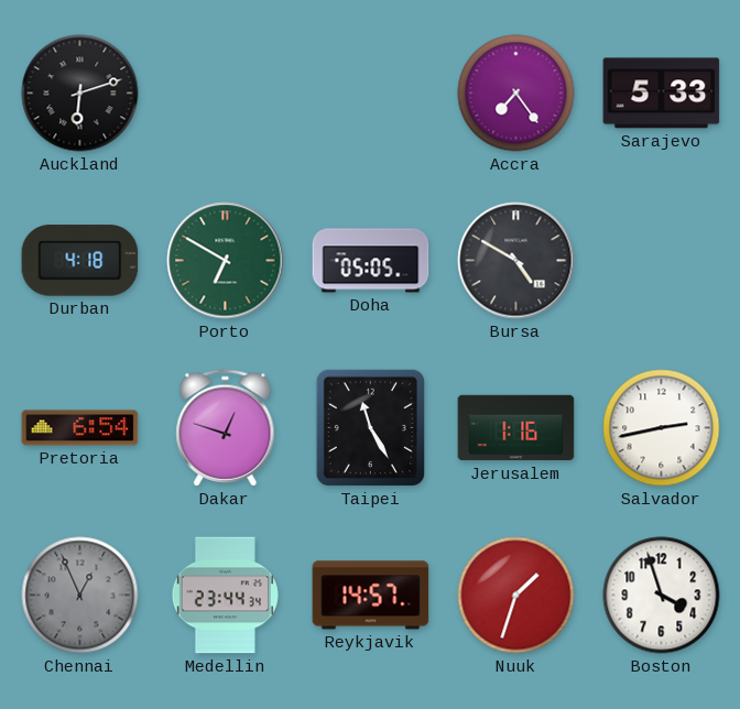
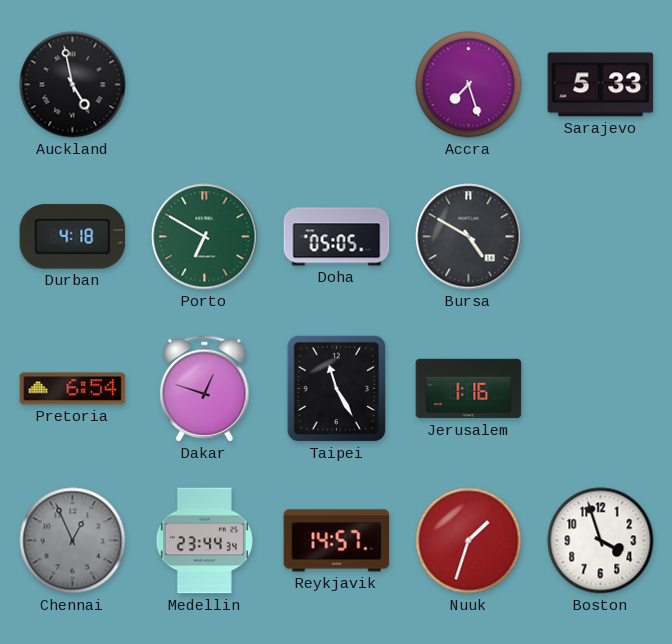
Auckland: 6:12 -> 4:58
Accra: 7:24 -> 7:27
Salvador: 2:43 -> none
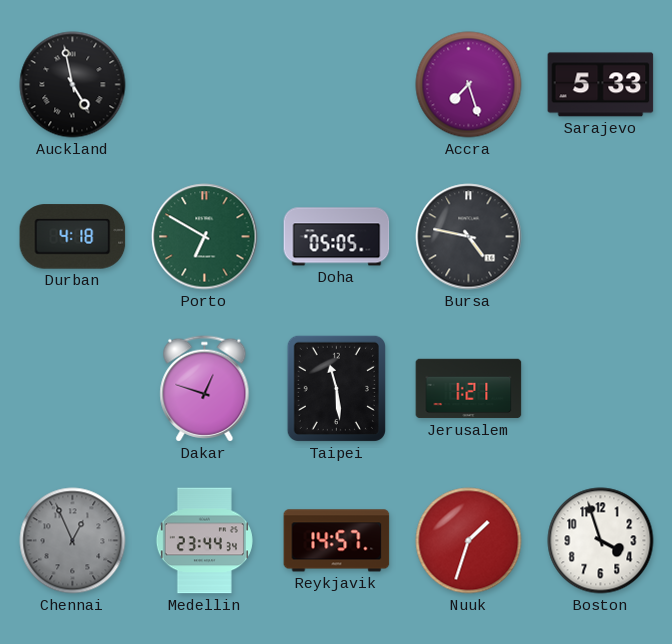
Bursa: 4:50 -> 4:47
Pretoria: 6:54 -> none
Taipei: 11:25 -> 11:29
Jerusalem: 1:16 -> 1:21
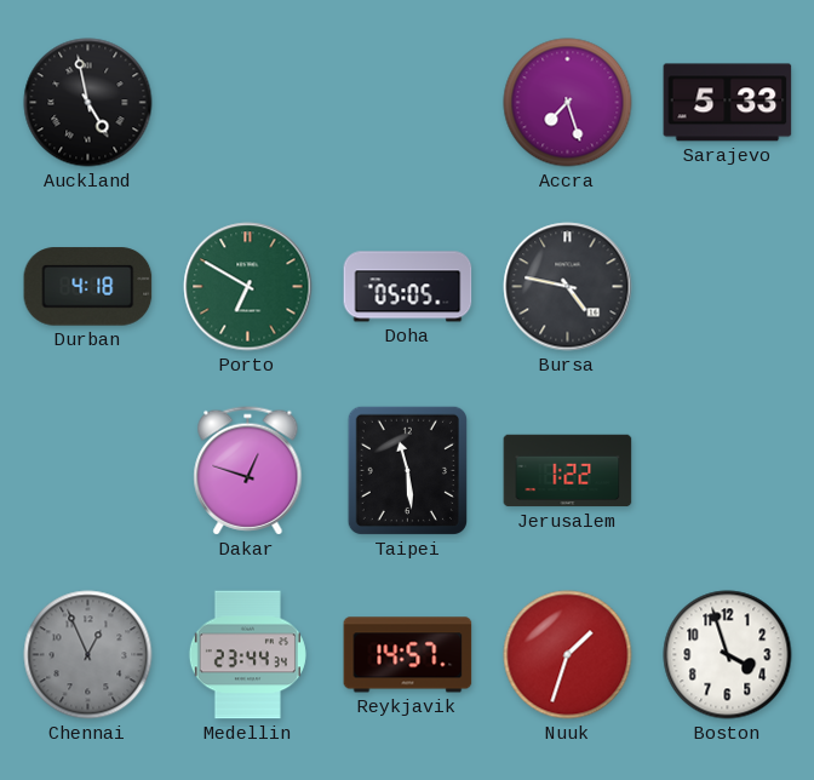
Jerusalem: 1:21 -> 1:22
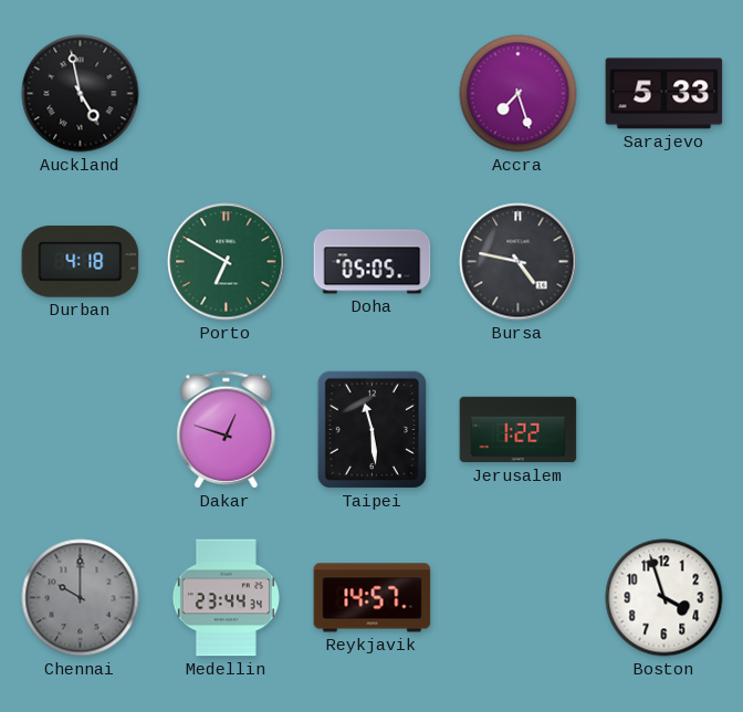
Chennai: 12:56 -> 10:00
Nuuk: 1:33 -> none
